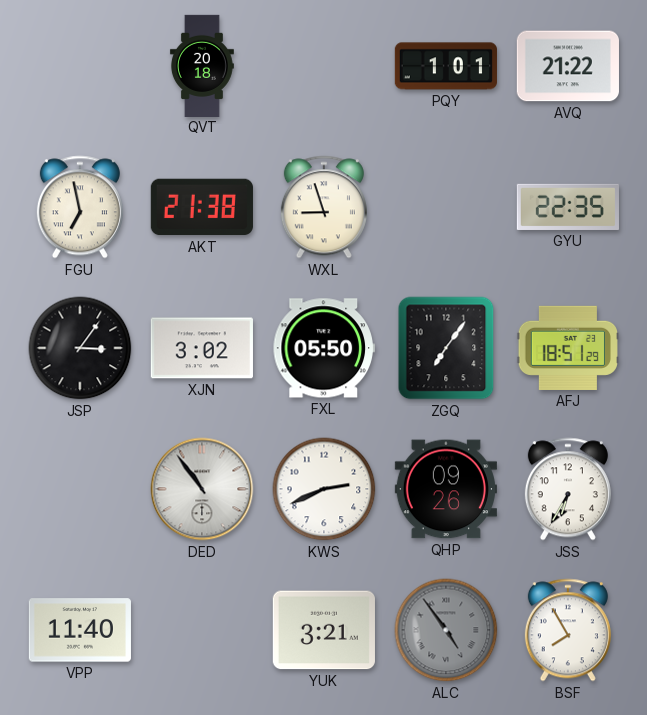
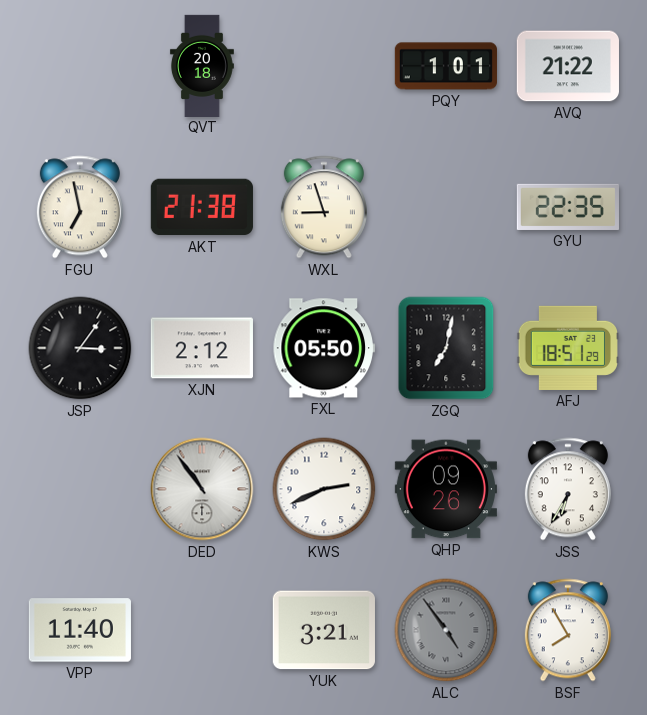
XJN: 3:02 -> 2:12
ZGQ: 7:06 -> 7:02
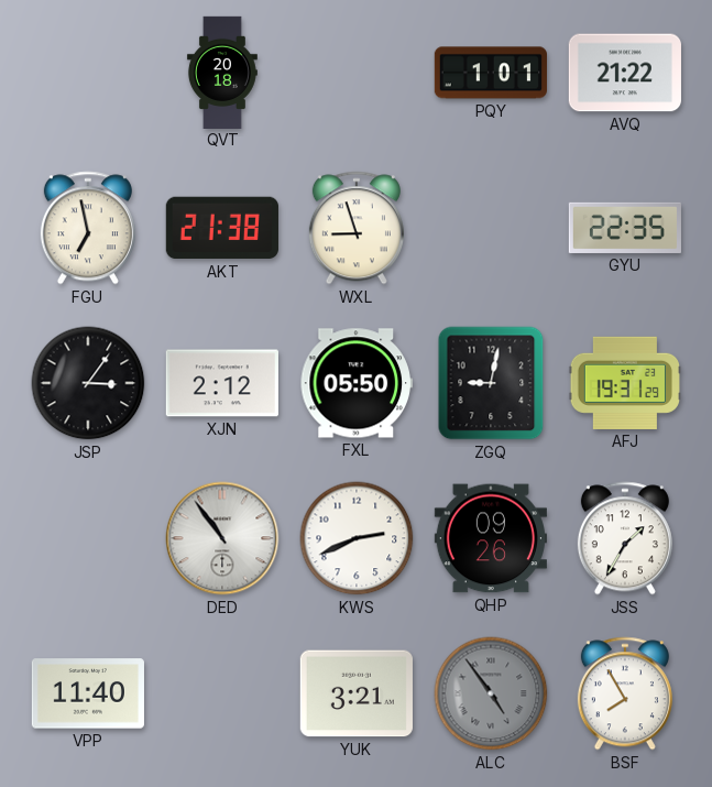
ZGQ: 7:02 -> 9:02
AFJ: 18:51 -> 19:31
JSS: 6:35 -> 1:35
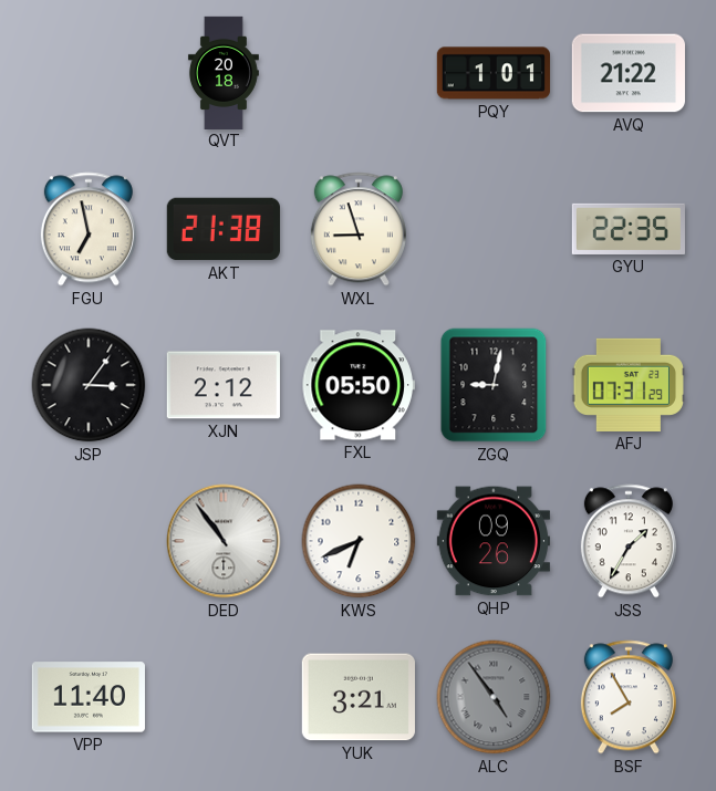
AFJ: 19:31 -> 07:31
KWS: 2:41 -> 6:41
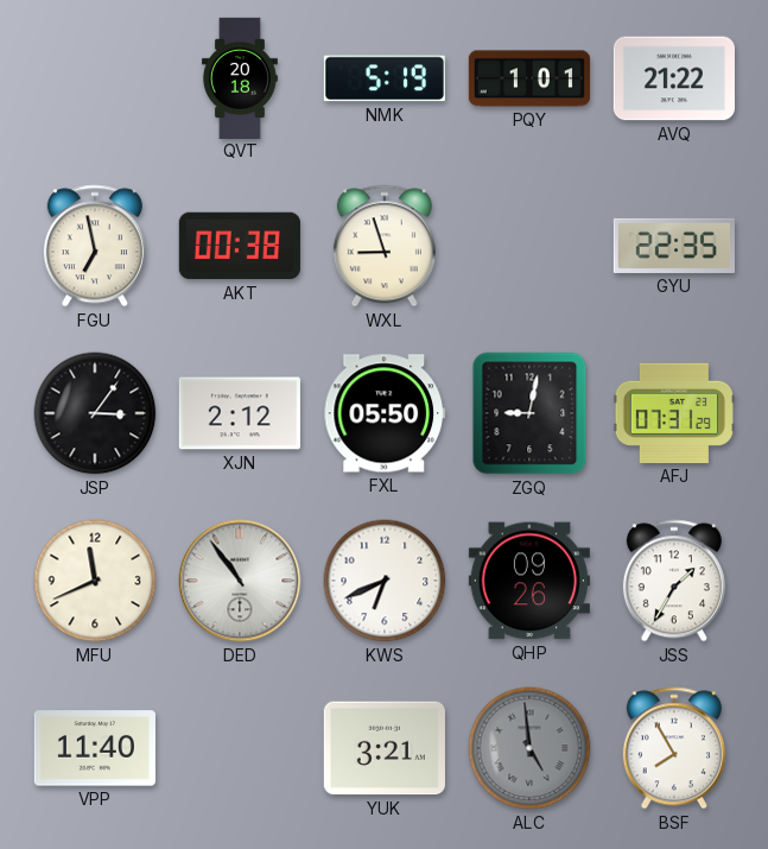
NMK: none -> 5:19
AKT: 21:38 -> 00:38
MFU: none -> 11:41
ALC: 4:54 -> 4:59
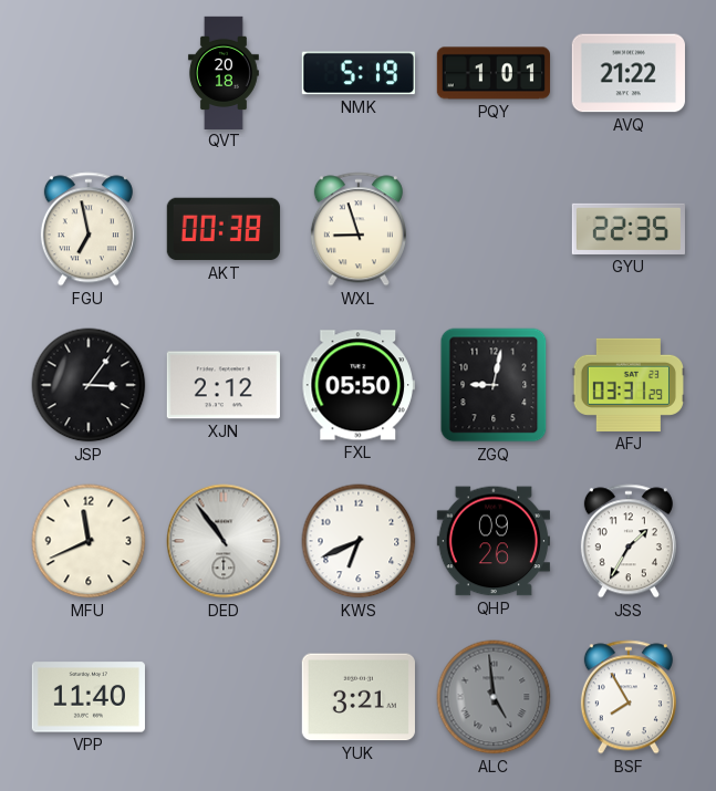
AFJ: 07:31 -> 03:31
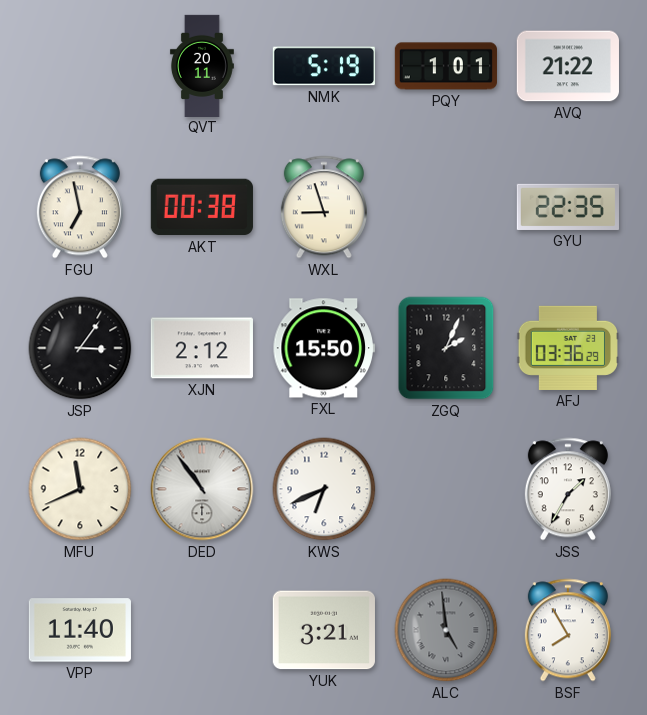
QVT: 20:18 -> 20:11
FXL: 05:50 -> 15:50
ZGQ: 9:02 -> 2:04
AFJ: 03:31 -> 03:36
QHP: 09:26 -> none
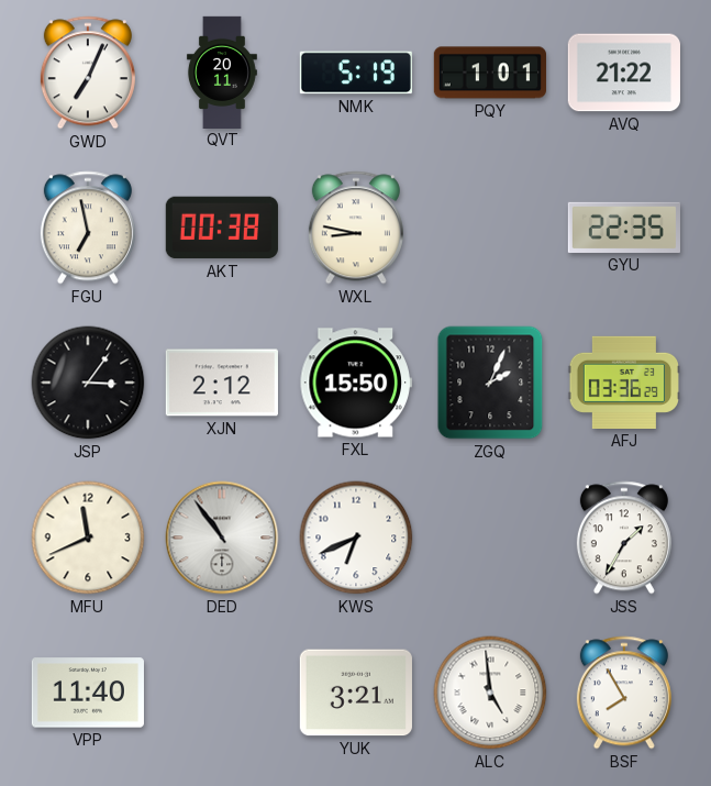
GWD: none -> 7:04
WXL: 8:57 -> 8:47
ALC dial: grey -> white
